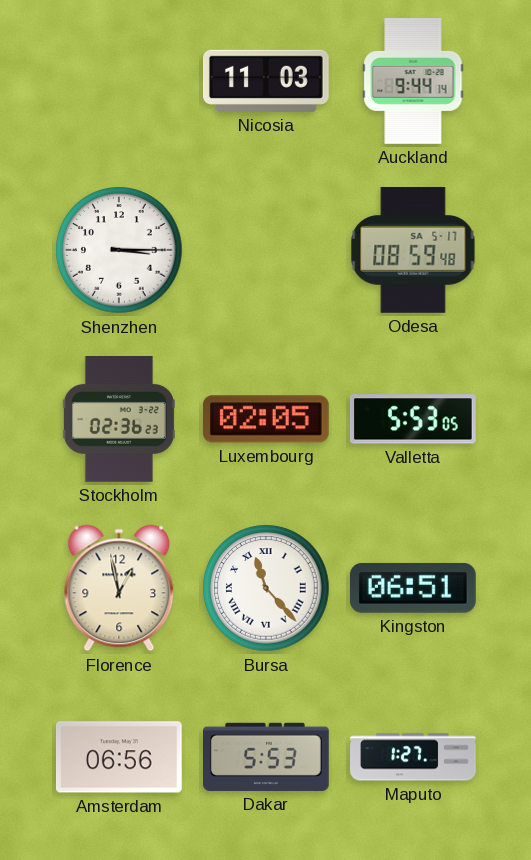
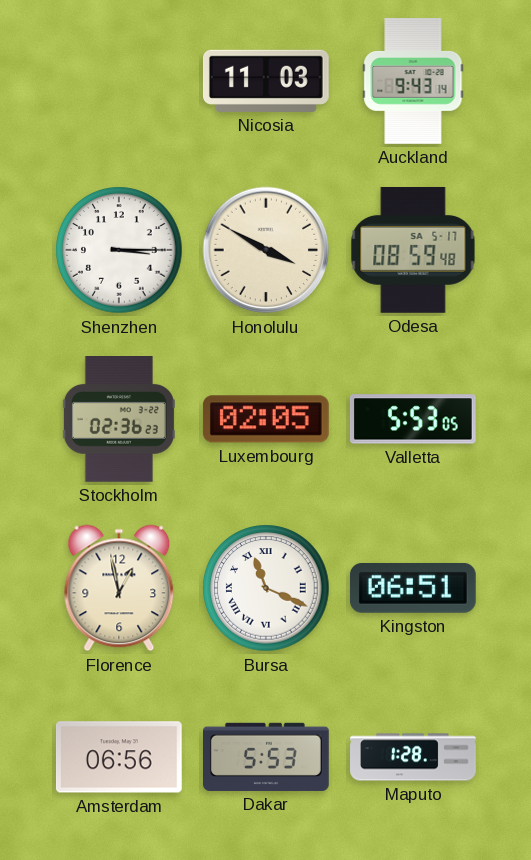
Auckland: 9:44 -> 9:43
Honolulu: none -> 3:50
Bursa: 11:23 -> 11:19
Maputo: 1:27 -> 1:28
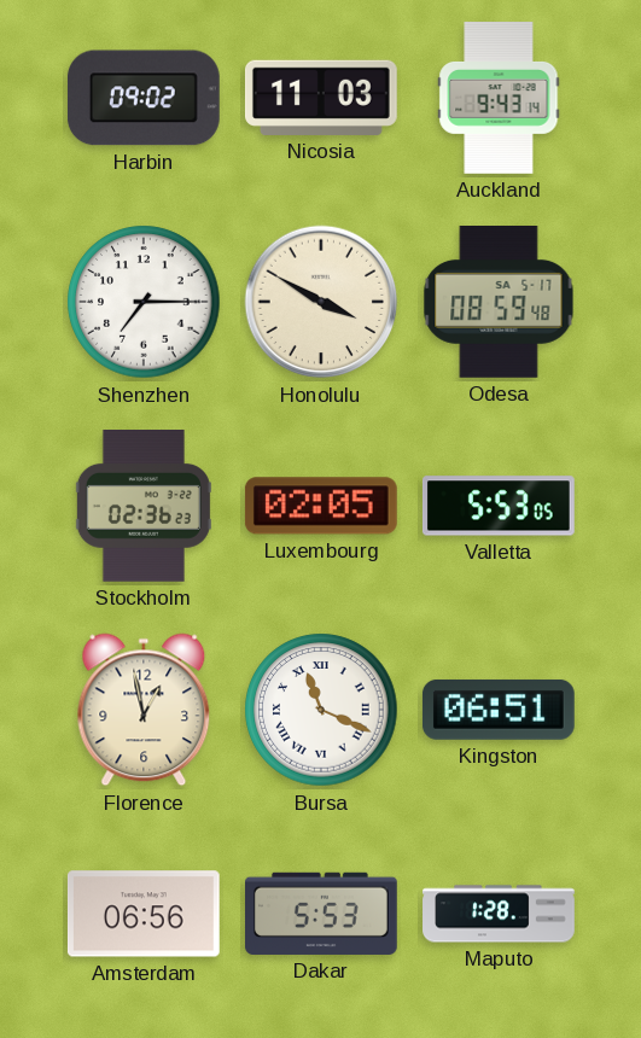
Harbin: none -> 09:02
Shenzhen: 3:15 -> 7:15
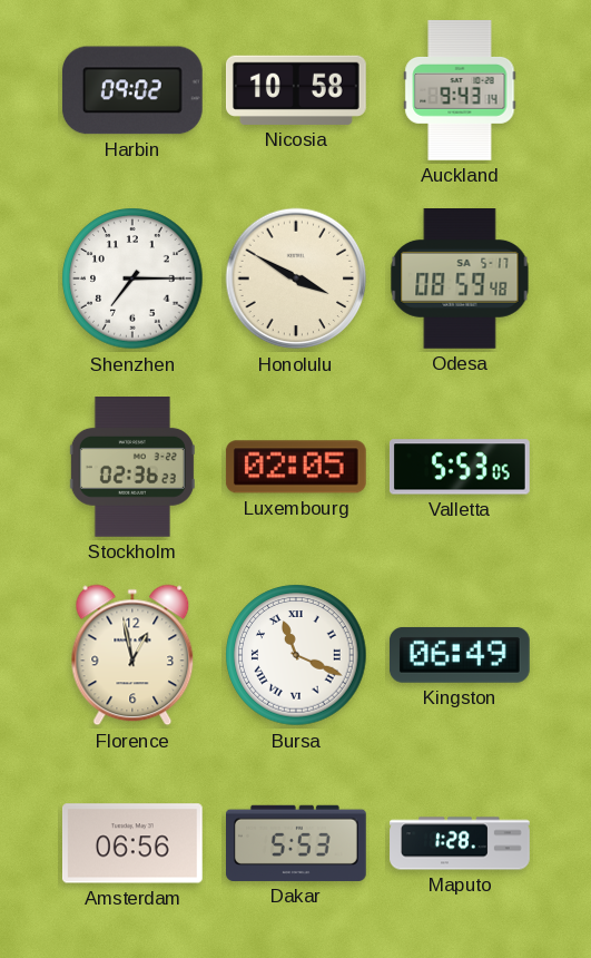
Nicosia: 11:03 -> 10:58
Kingston: 06:51 -> 06:49
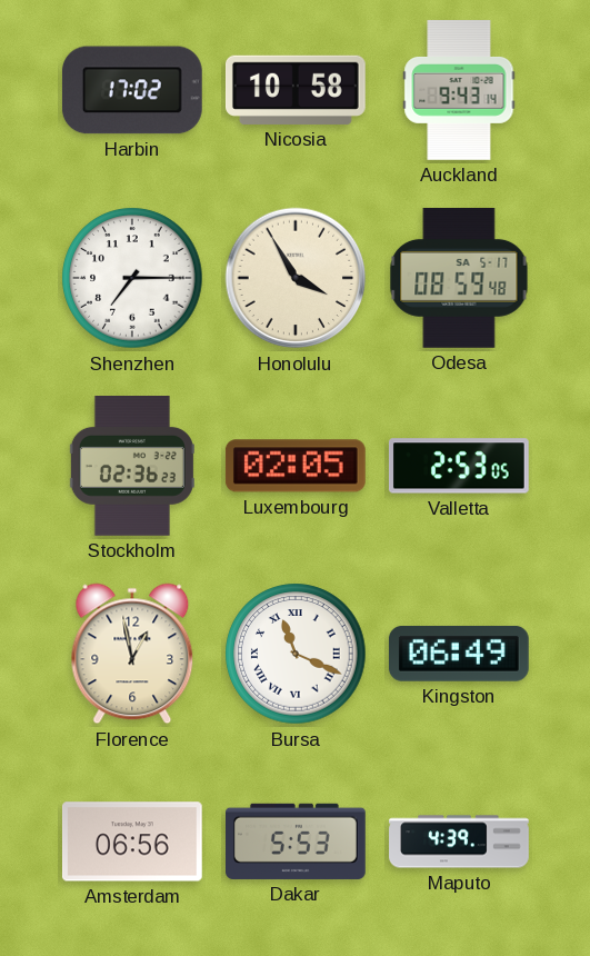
Harbin: 09:02 -> 17:02
Honolulu: 3:50 -> 3:55
Valletta: 5:53 -> 2:53
Maputo: 1:28 -> 4:39
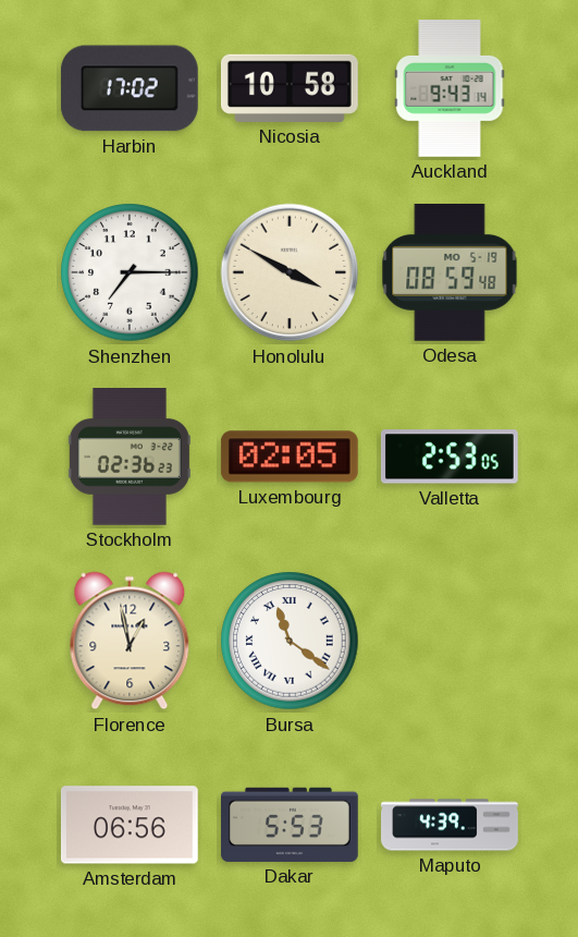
Honolulu: 3:55 -> 3:50
Odesa date: SA 5-17 -> MO 5-19
Bursa: 11:19 -> 11:21
Kingston: 06:49 -> none
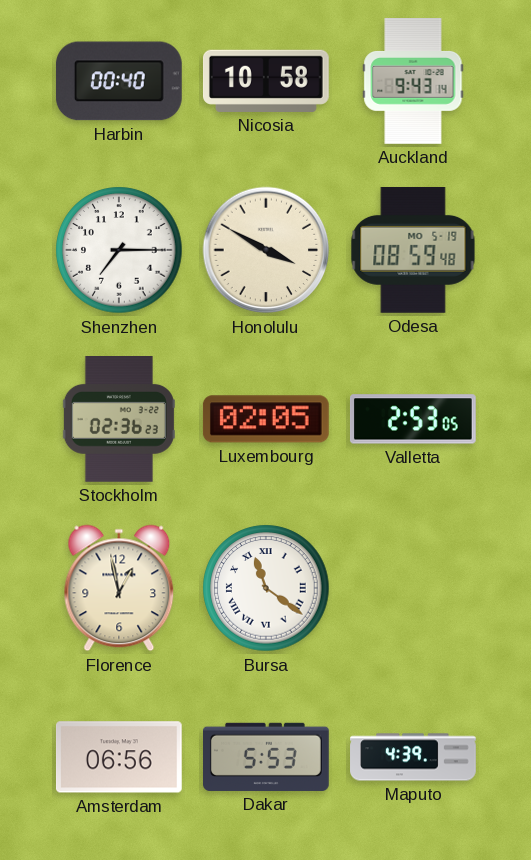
Harbin: 17:02 -> 00:40
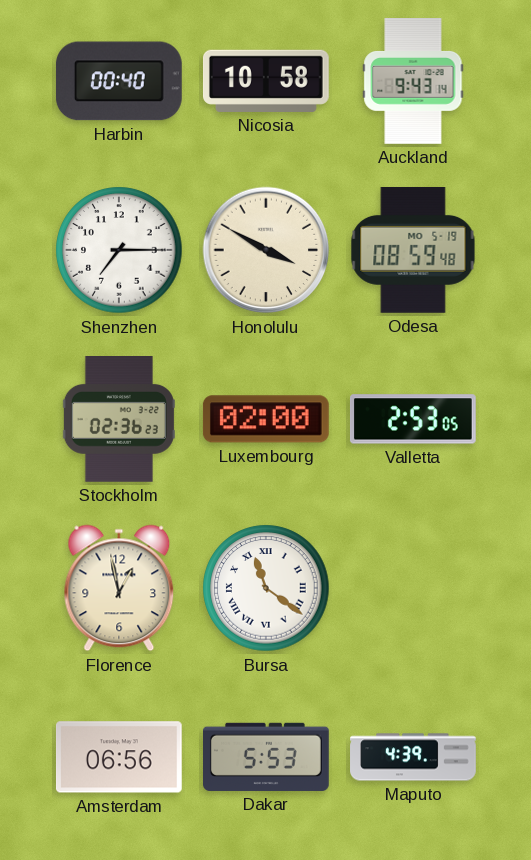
Luxembourg: 02:05 -> 02:00
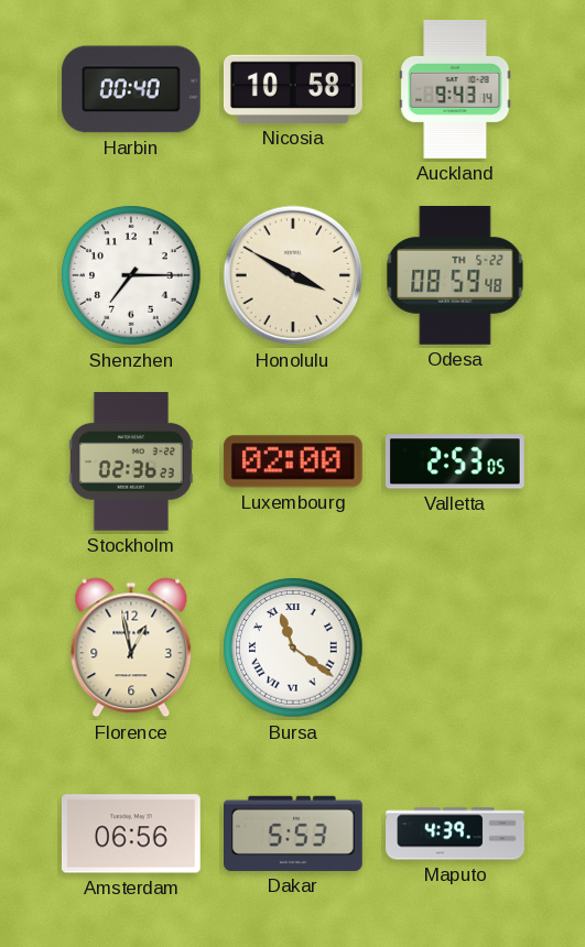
Odesa date: MO 5-19 -> TH 5-22
